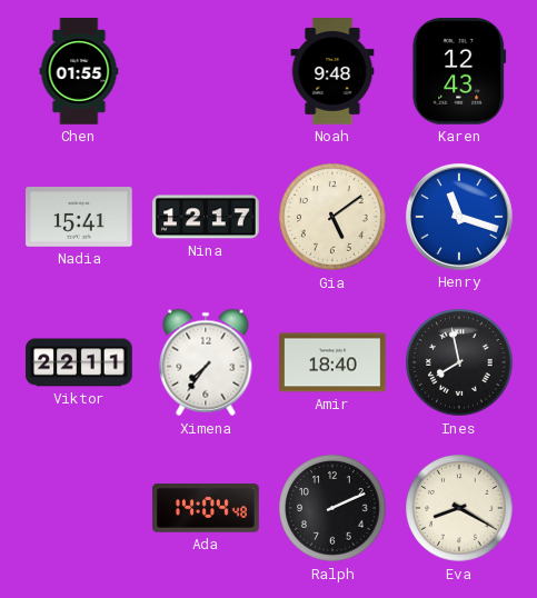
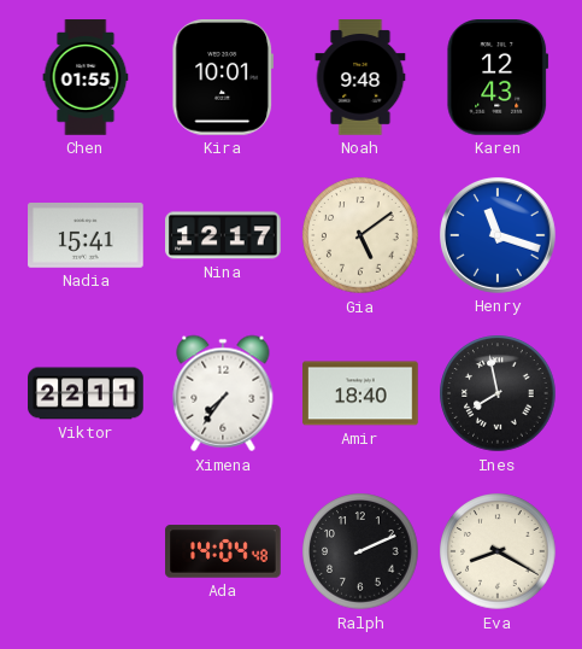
Kira: none -> 10:01
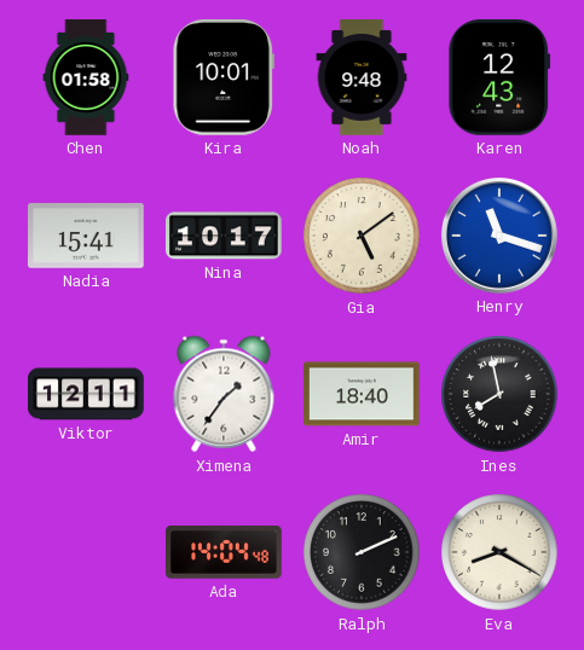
Chen: 01:55 -> 01:58
Nina: 12:17 -> 10:17
Viktor: 22:11 -> 12:11
Ximena: 7:36 -> 1:36
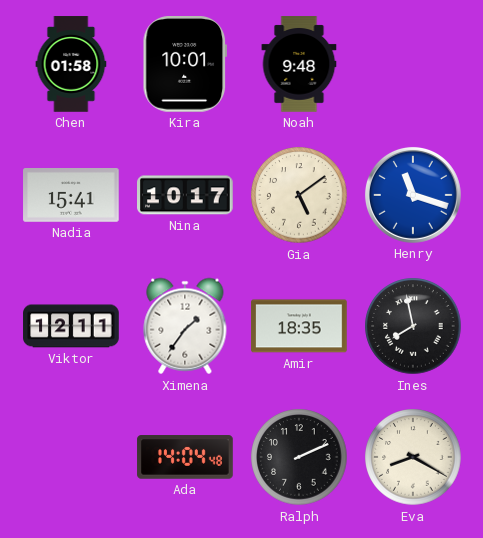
Karen: 12:43 -> none
Amir: 18:40 -> 18:35
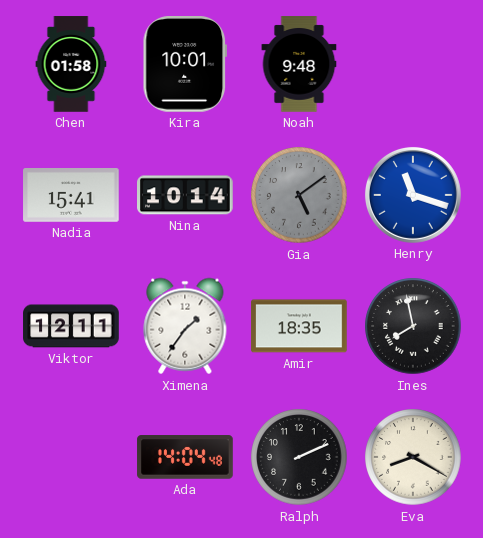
Nina: 10:17 -> 10:14
Gia dial: cream -> grey
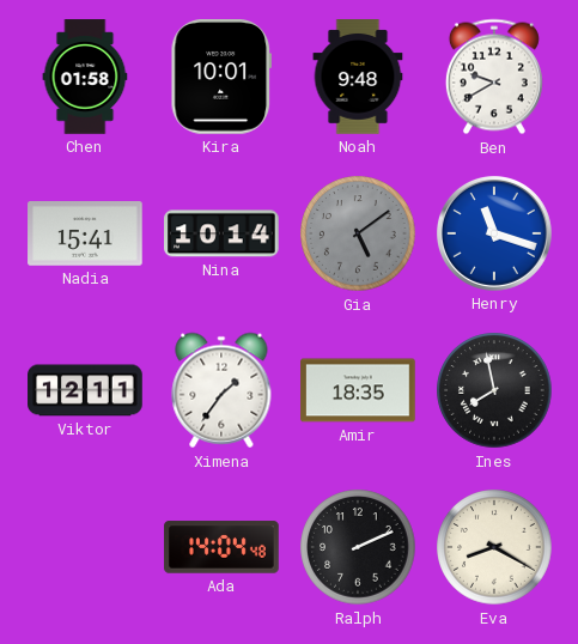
Ben: none -> 9:40
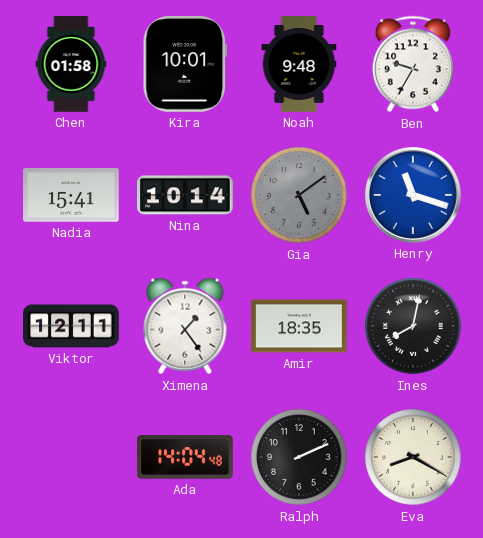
Ben: 9:40 -> 9:35
Ximena: 1:36 -> 1:24
Ines: 7:58 -> 8:02
